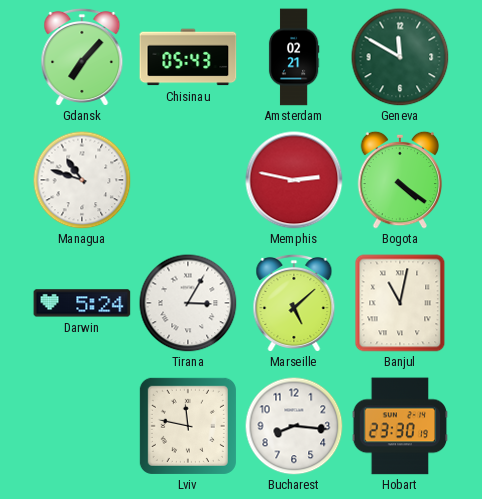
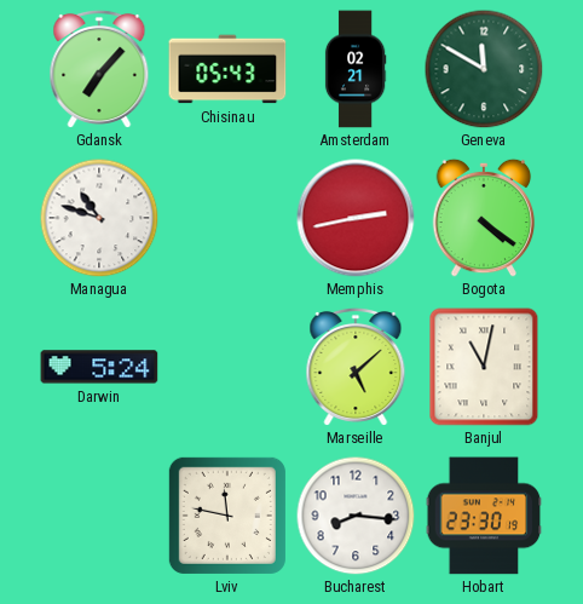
Memphis: 2:47 -> 2:43
Tirana: 3:05 -> none
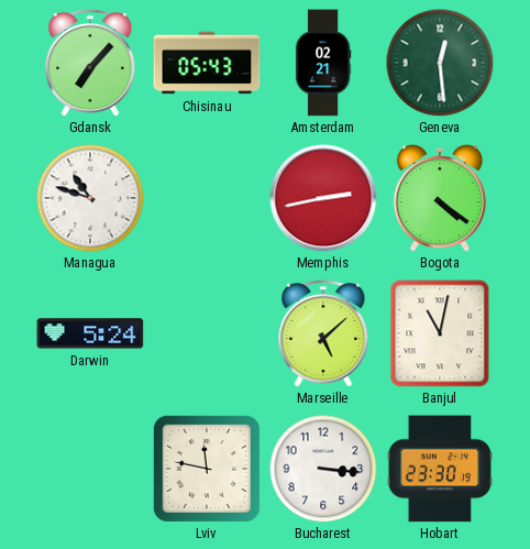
Geneva: 11:50 -> 12:29
Bucharest: 8:16 -> 3:16
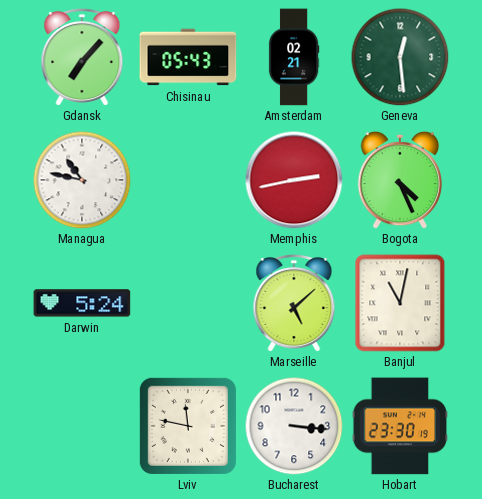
Managua: 10:48 -> 10:47
Bogota: 4:21 -> 4:26
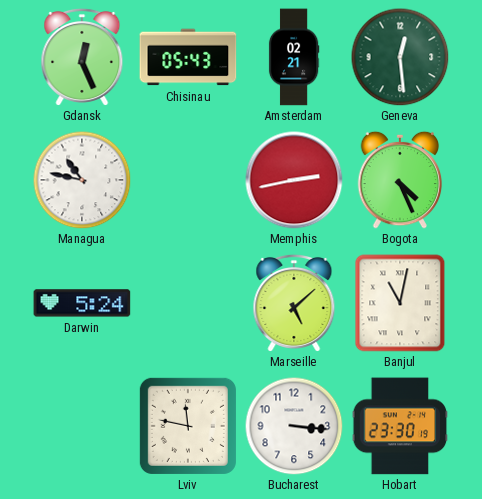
Gdansk: 7:07 -> 12:26
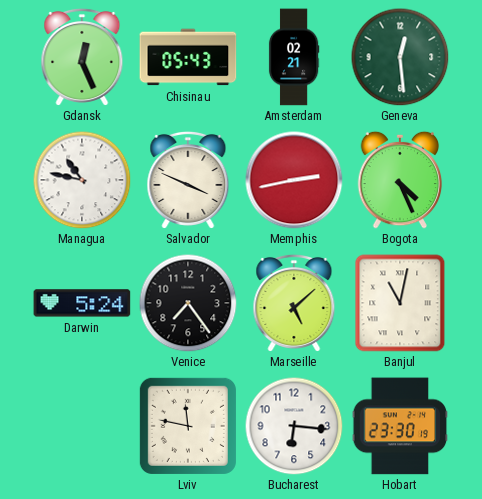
Salvador: none -> 3:49
Venice: none -> 7:24
Bucharest: 3:16 -> 6:16
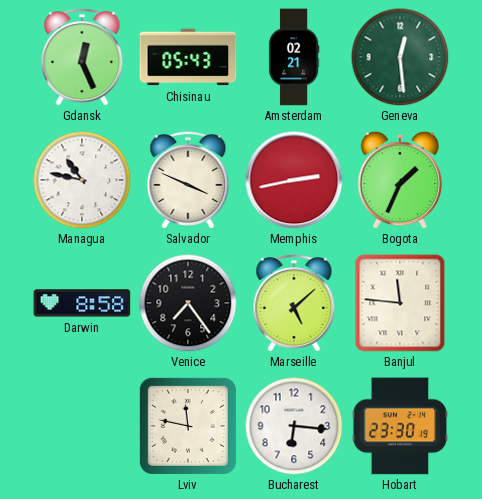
Bogota: 4:26 -> 1:34
Darwin: 5:24 -> 8:58
Banjul: 11:02 -> 11:46
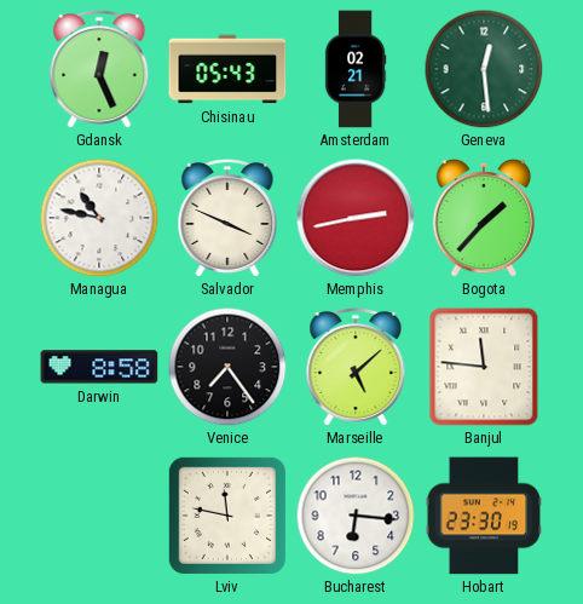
Bogota: 1:34 -> 1:37
